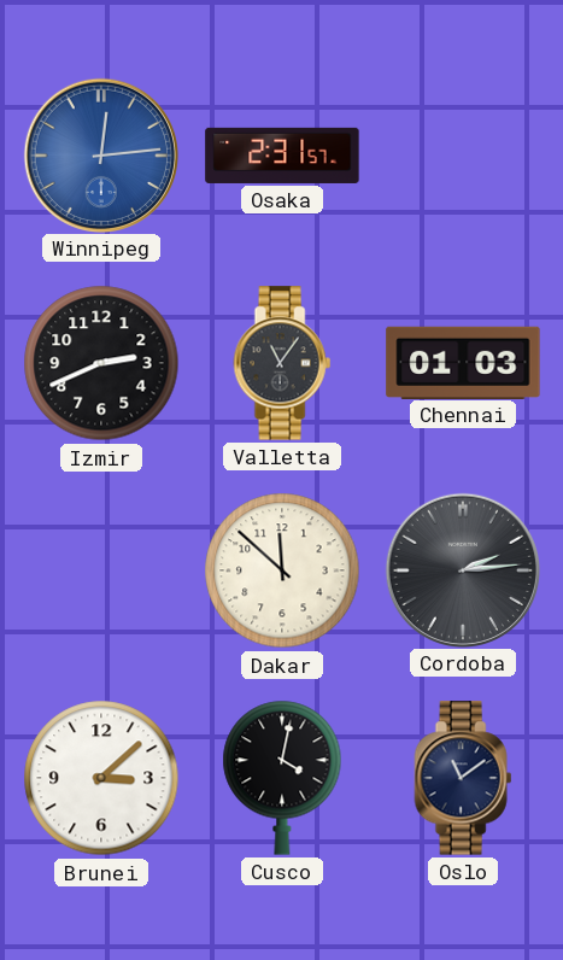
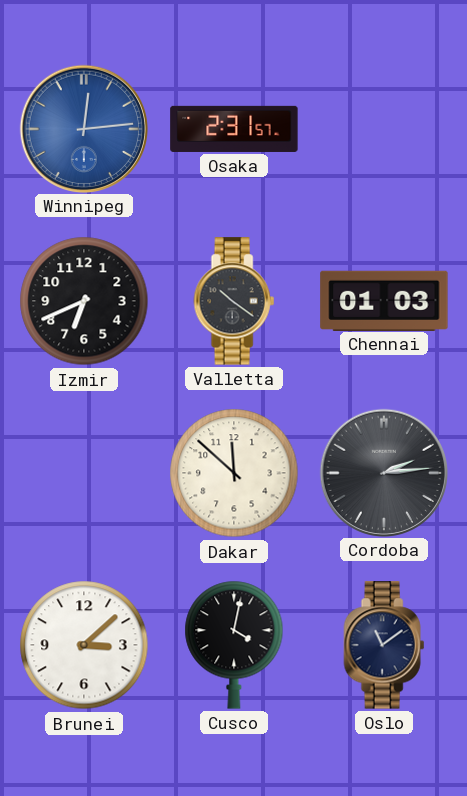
Izmir: 2:41 -> 6:41
Valletta: 11:06 -> 10:21
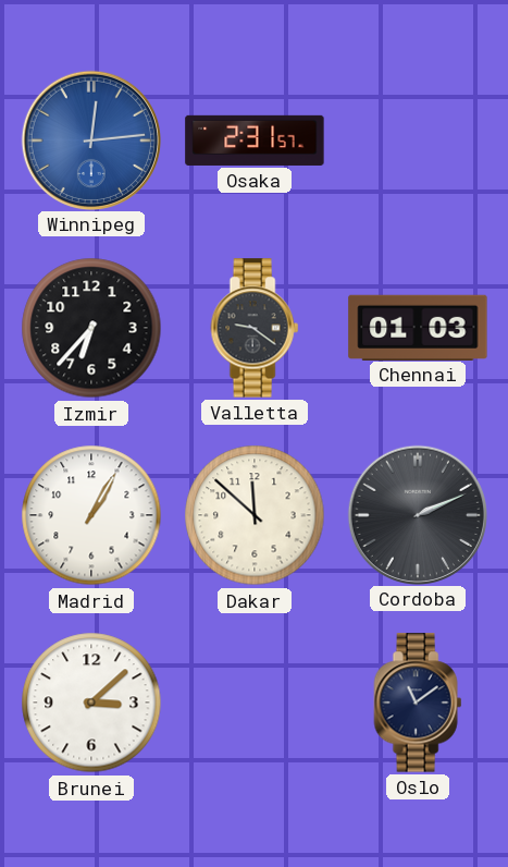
Izmir: 6:41 -> 6:37
Valletta: 10:21 -> 9:21
Madrid: none -> 1:05
Cordoba: 2:14 -> 2:11
Cusco: 4:02 -> none
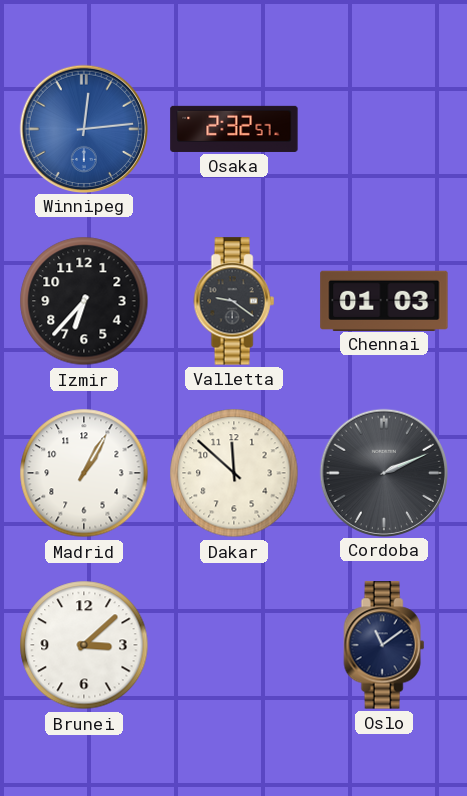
Osaka: 2:31 -> 2:32
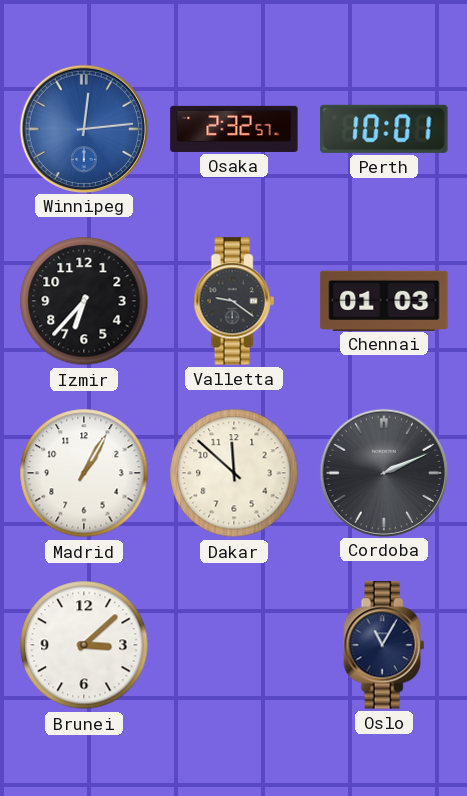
Perth: none -> 10:01
Oslo: 11:09 -> 11:05
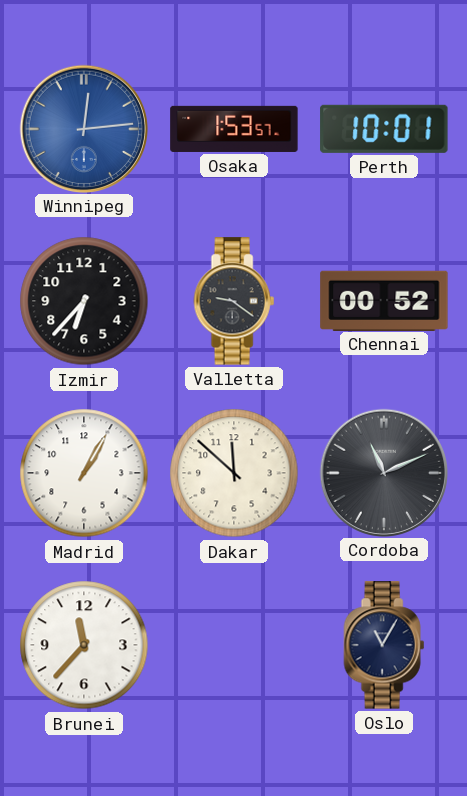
Osaka: 2:32 -> 1:53
Chennai: 01:03 -> 00:52
Cordoba: 2:11 -> 11:11
Brunei: 3:08 -> 11:37
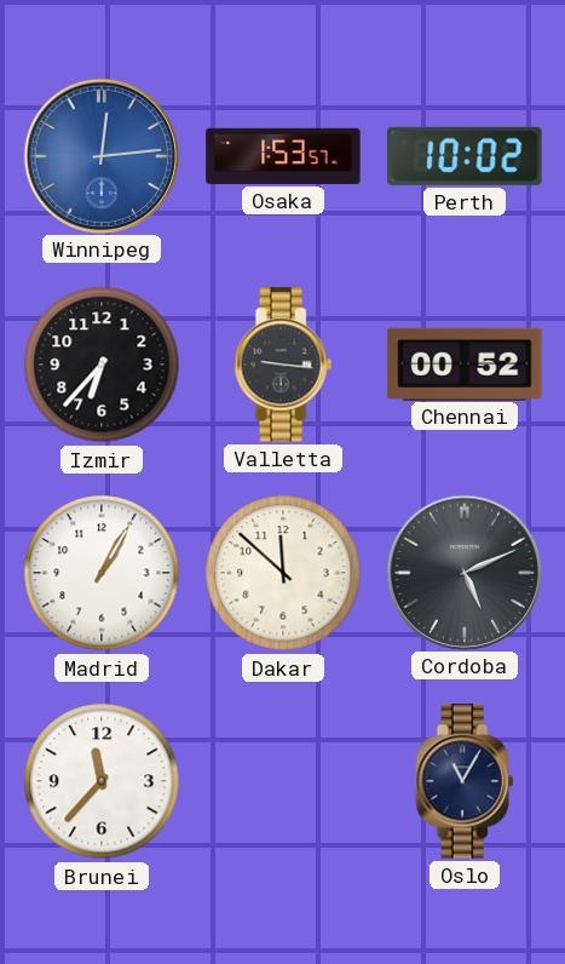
Perth: 10:01 -> 10:02
Valletta: 9:21 -> 9:16
Cordoba: 11:11 -> 5:11
